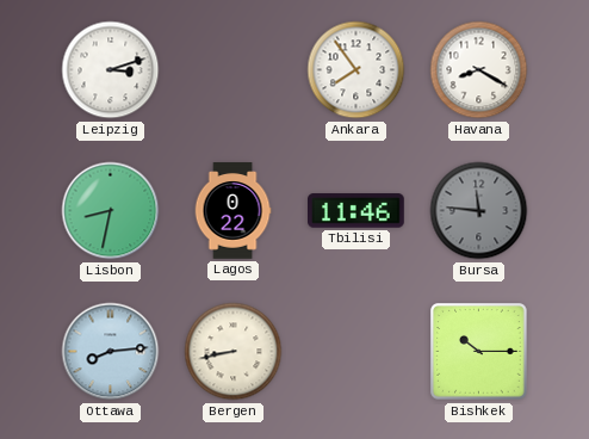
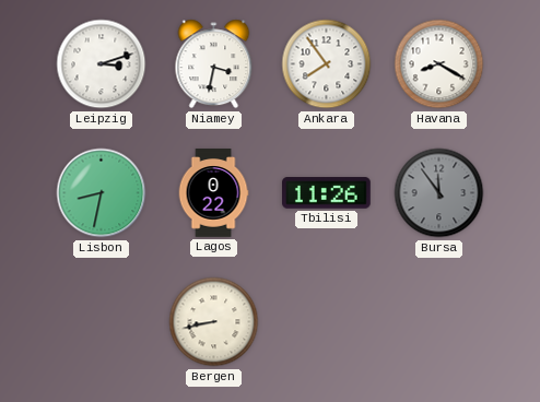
Niamey: none -> 3:32
Tbilisi: 11:46 -> 11:26
Bursa: 11:46 -> 11:54
Ottawa: 8:14 -> none
Bishkek: 10:15 -> none
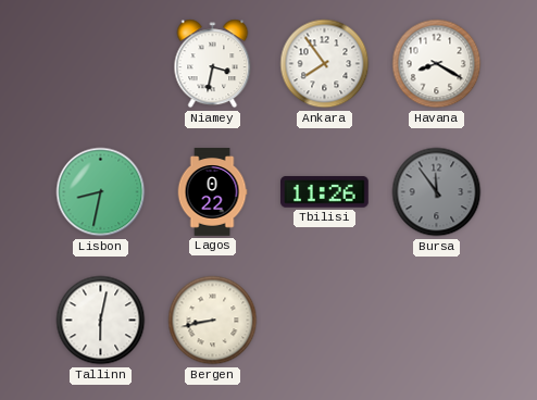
Leipzig: 3:12 -> none
Tallinn: none -> 6:02
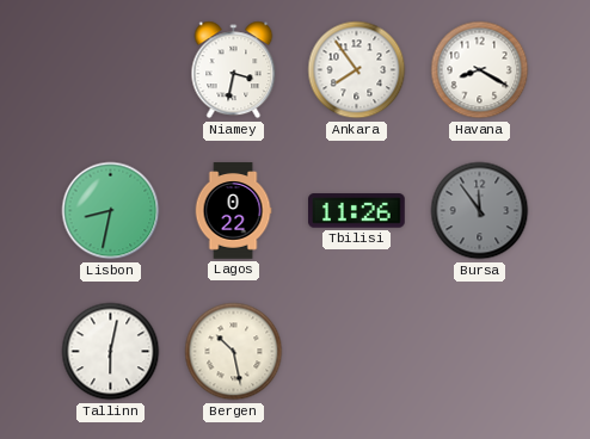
Bergen: 8:43 -> 10:28
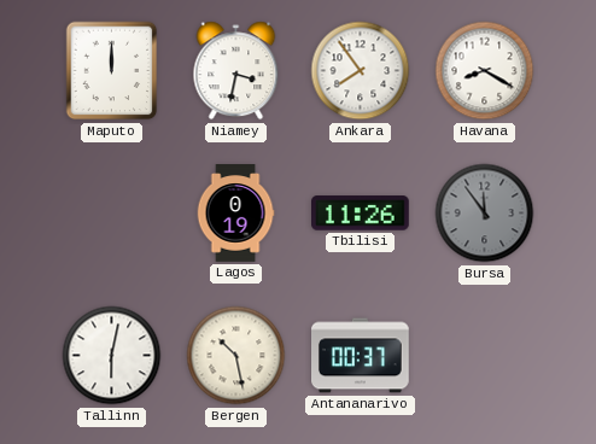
Maputo: none -> 12:00
Lisbon: 8:32 -> none
Lagos: 0:22 -> 0:19
Antananarivo: none -> 00:37
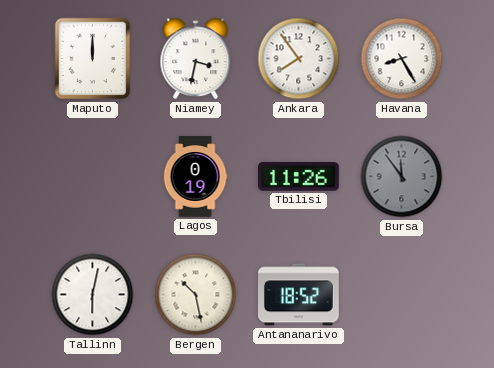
Havana: 8:20 -> 8:25
Antananarivo: 00:37 -> 18:52
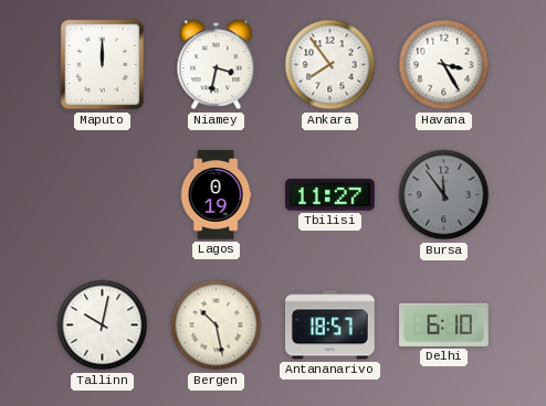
Havana: 8:25 -> 3:25
Tbilisi: 11:26 -> 11:27
Tallinn: 6:02 -> 10:02
Antananarivo: 18:52 -> 18:57
Delhi: none -> 6:10
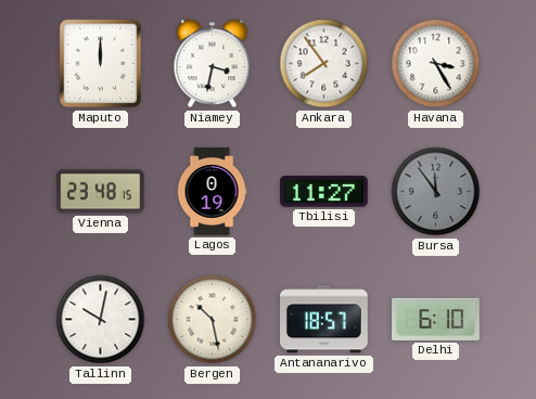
Vienna: none -> 23:48
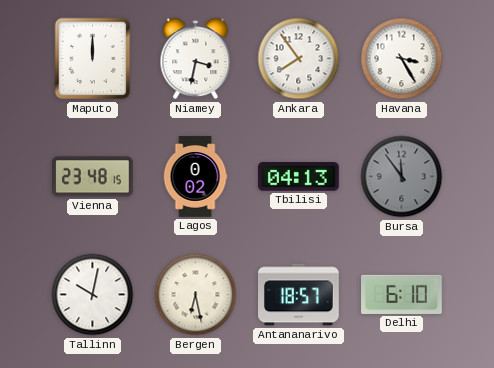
Lagos: 0:19 -> 0:02
Tbilisi: 11:27 -> 04:13
Bergen: 10:28 -> 6:28
